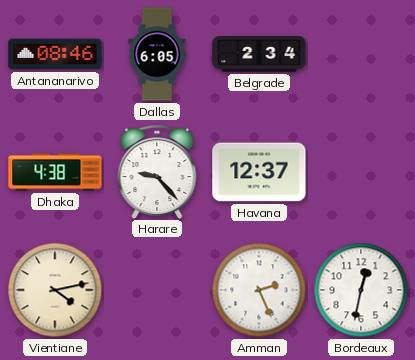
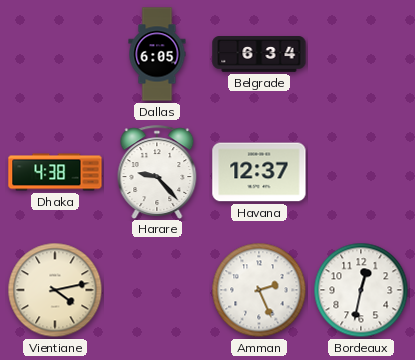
Antananarivo: 08:46 -> none
Belgrade: 2:34 -> 6:34
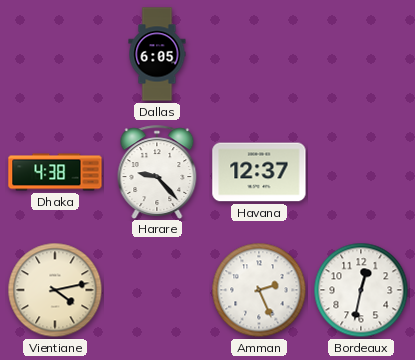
Belgrade: 6:34 -> none
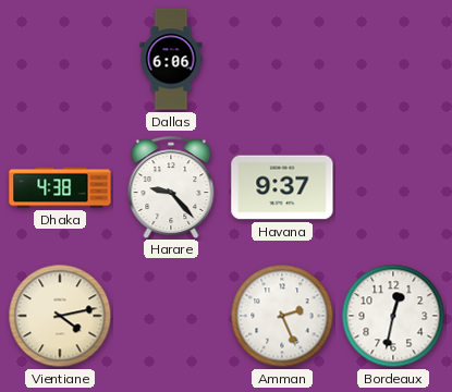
Dallas: 6:05 -> 6:06
Havana: 12:37 -> 9:37
